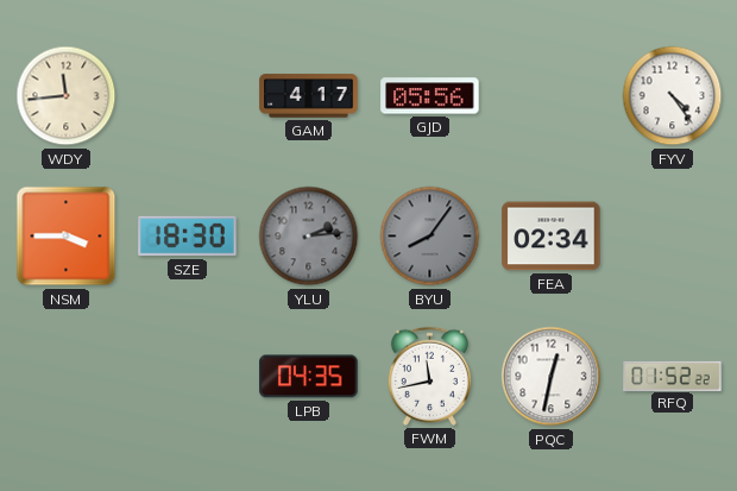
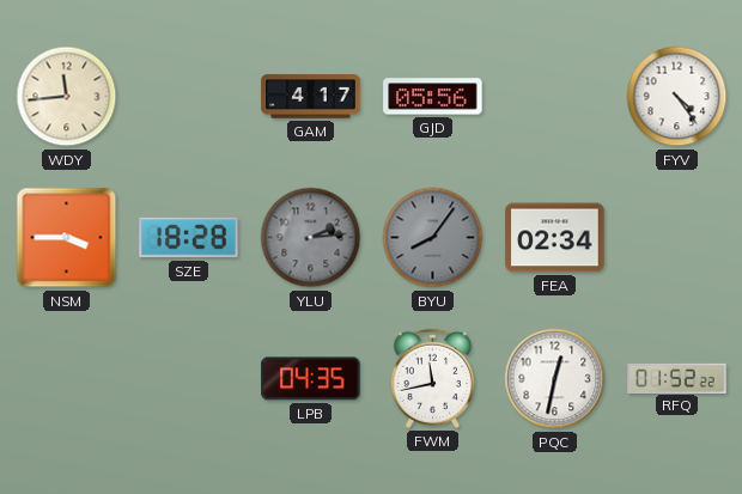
SZE: 18:30 -> 18:28
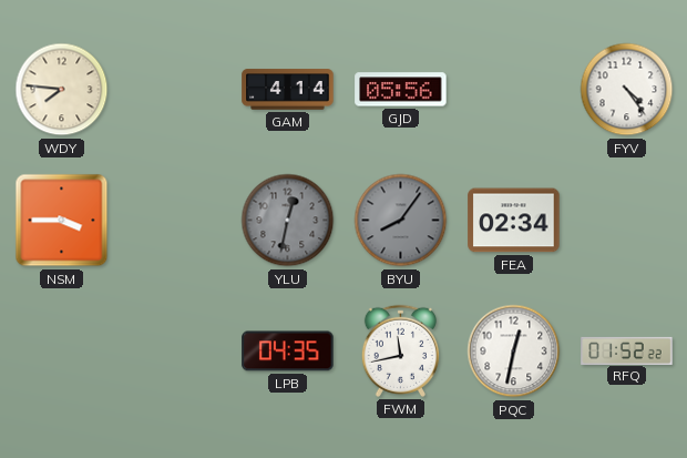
WDY: 11:44 -> 7:46
GAM: 4:17 -> 4:14
SZE: 18:28 -> none
YLU: 2:14 -> 12:32
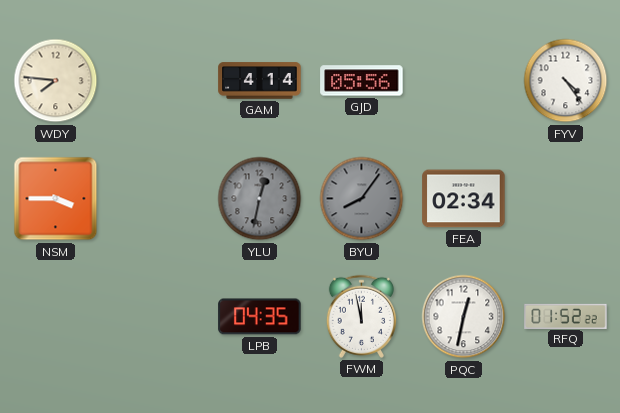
FWM: 11:43 -> 11:58
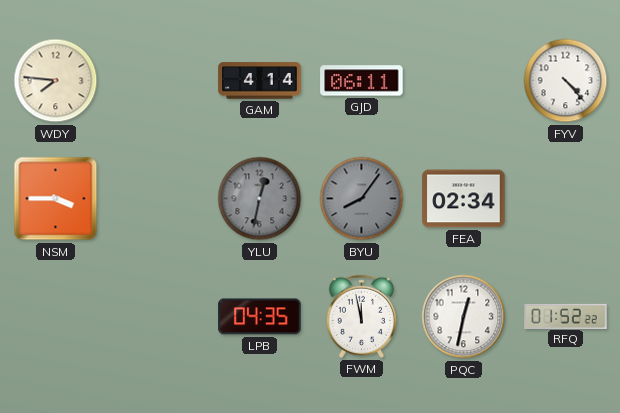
GJD: 05:56 -> 06:11
FYV: 4:24 -> 4:23
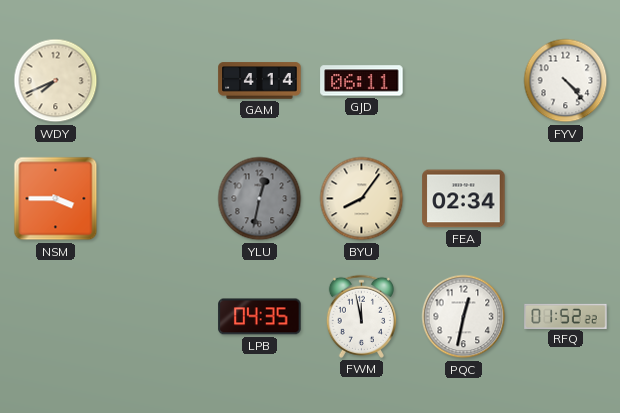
WDY: 7:46 -> 7:41
BYU dial: grey -> cream
